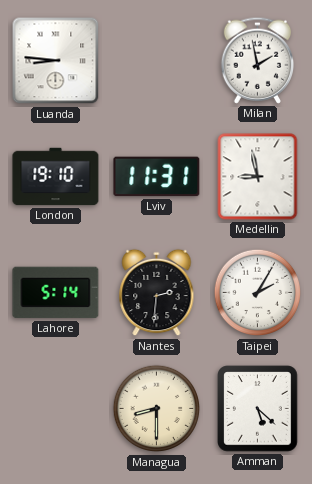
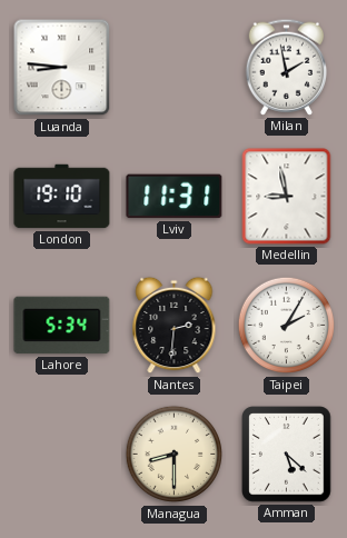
Lahore: 5:14 -> 5:34
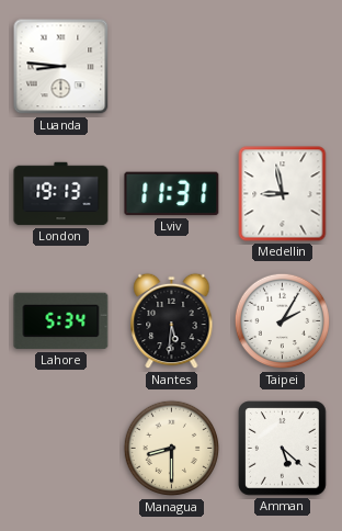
Milan: 1:58 -> none
London: 19:10 -> 19:13
Nantes: 2:31 -> 5:31
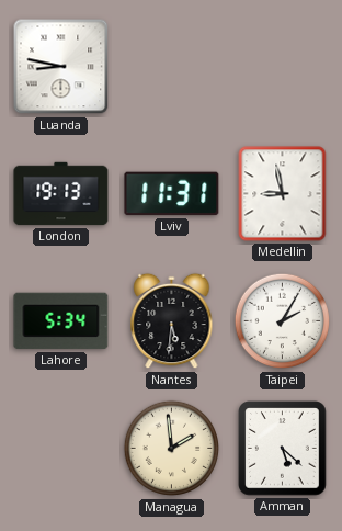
Luanda: 8:46 -> 8:47
Managua: 8:30 -> 1:59
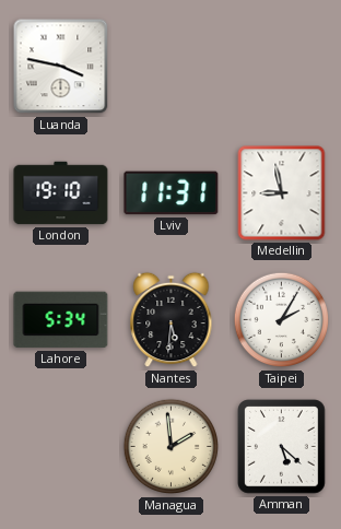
Luanda: 8:47 -> 3:47
London: 19:13 -> 19:10
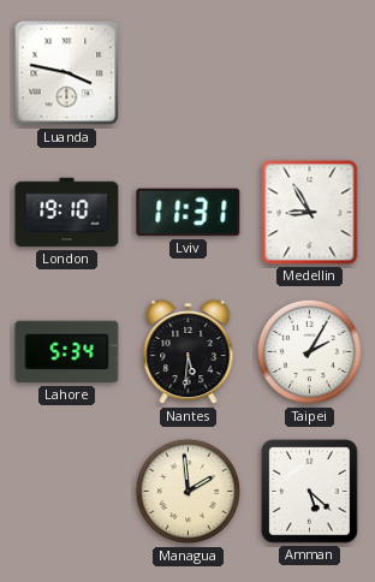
Medellin: 8:58 -> 8:55
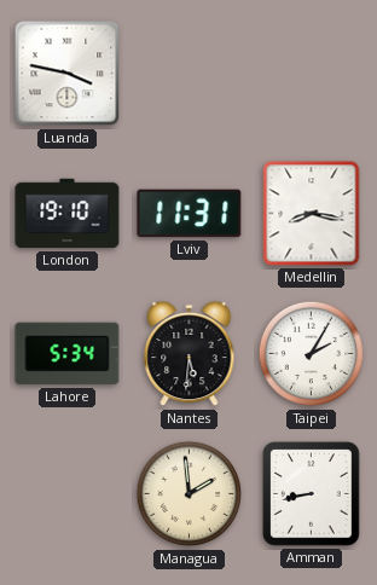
Medellin: 8:55 -> 8:17
Amman: 5:22 -> 8:43
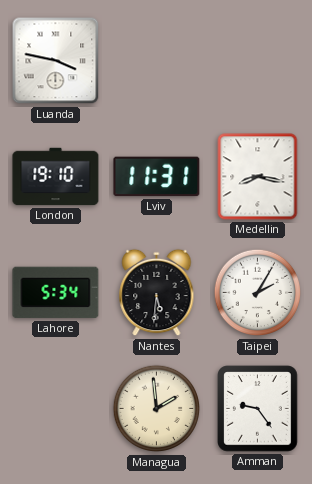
Amman: 8:43 -> 9:24
